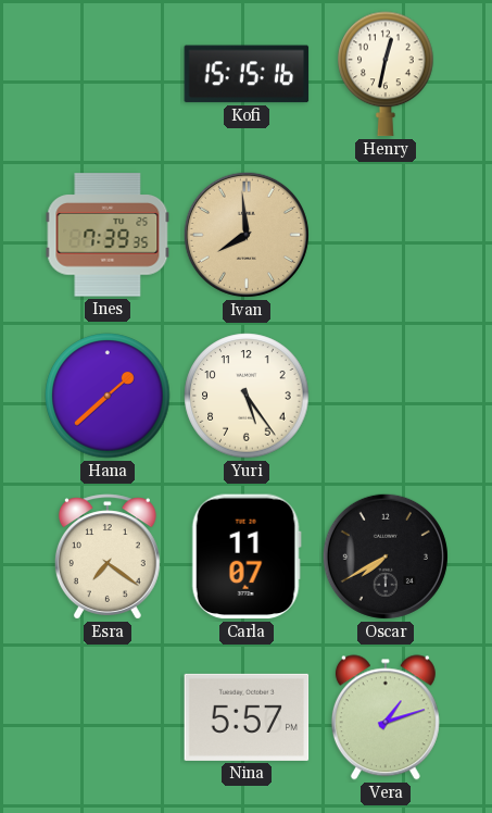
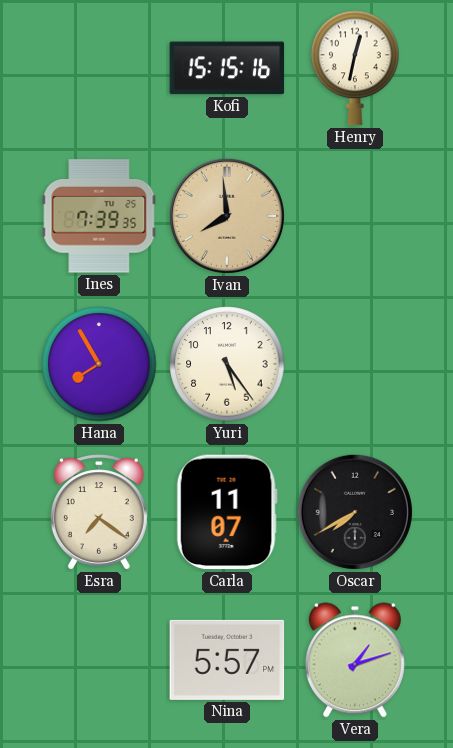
Hana: 1:38 -> 7:55
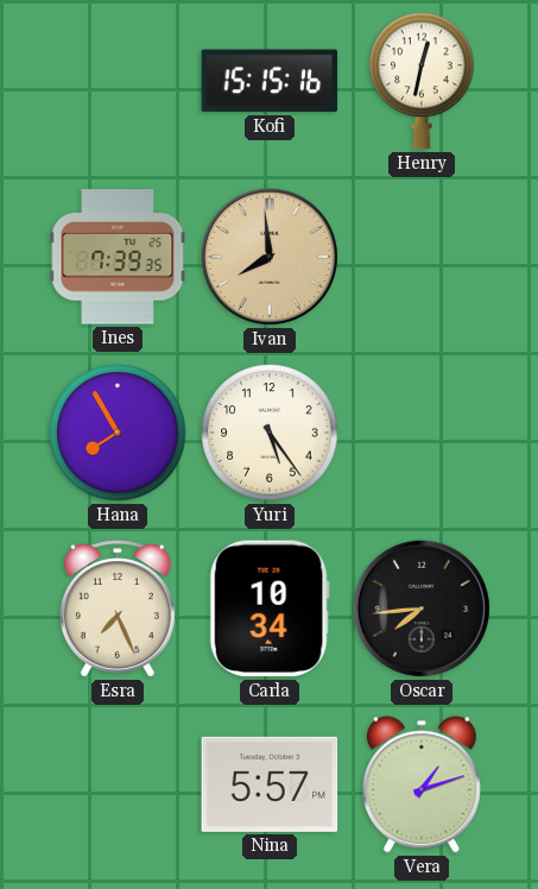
Esra: 7:21 -> 7:26
Carla: 11:07 -> 10:34
Oscar: 7:40 -> 7:44
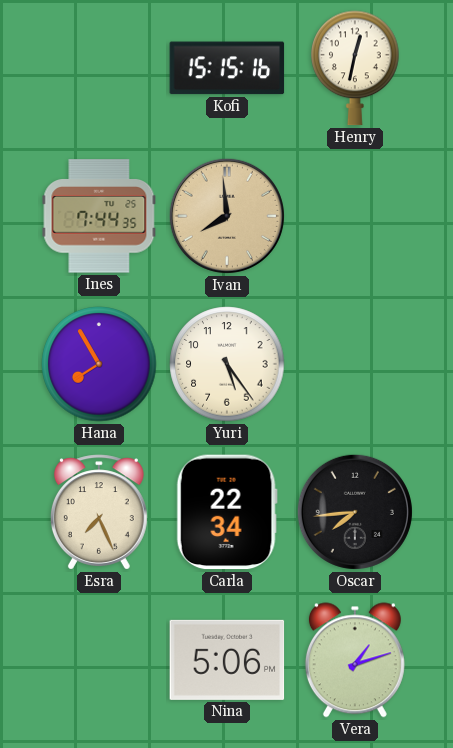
Ines: 7:39 -> 7:44
Carla: 10:34 -> 22:34
Nina: 5:57 -> 5:06
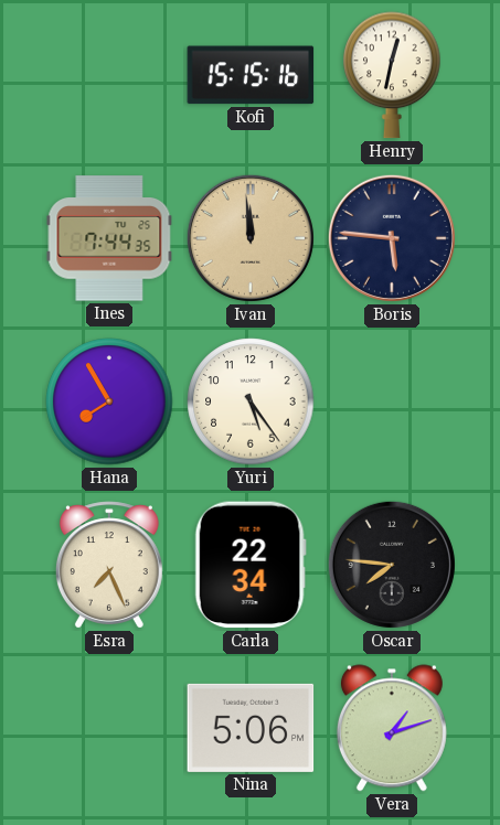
Ivan: 7:59 -> 11:59
Boris: none -> 5:46
Oscar: 7:44 -> 7:46
